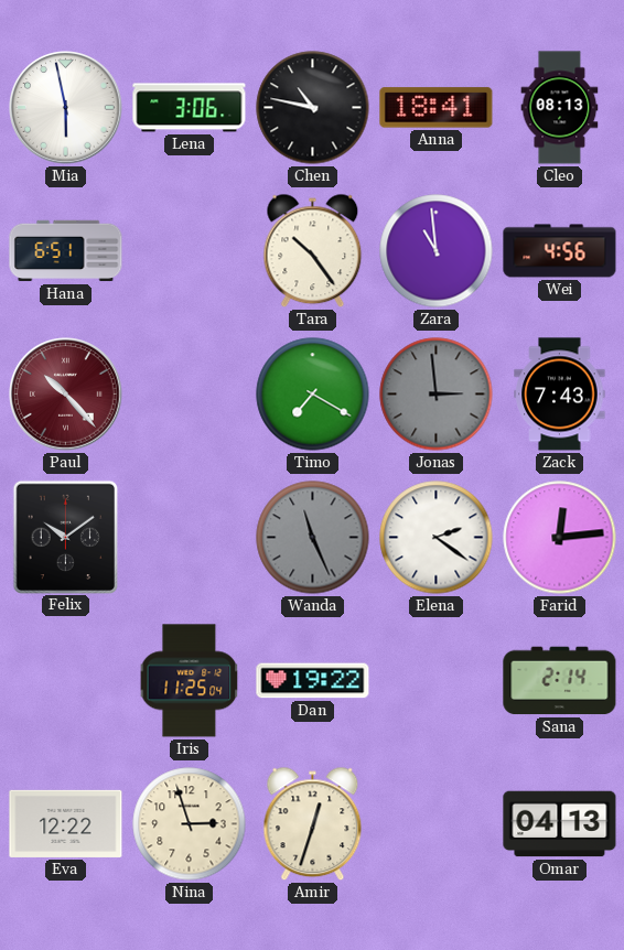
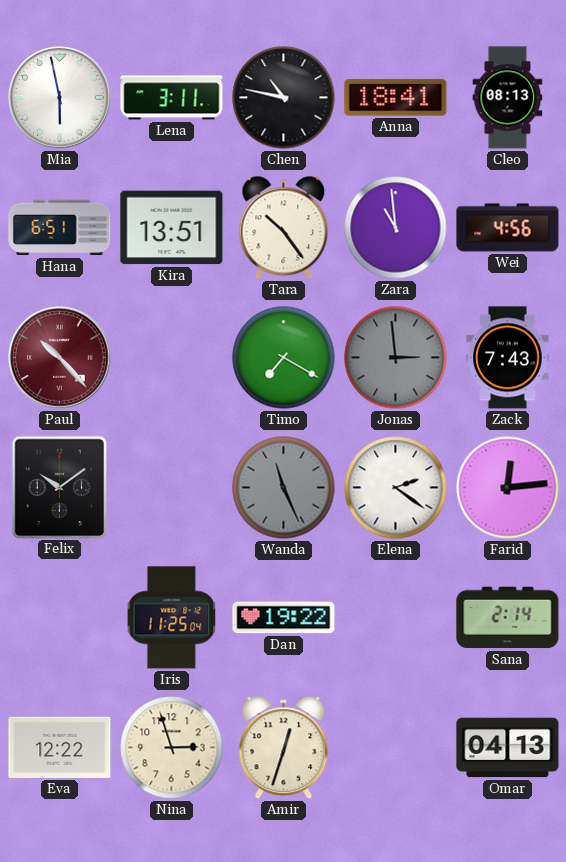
Lena: 3:06 -> 3:11
Kira: none -> 13:51
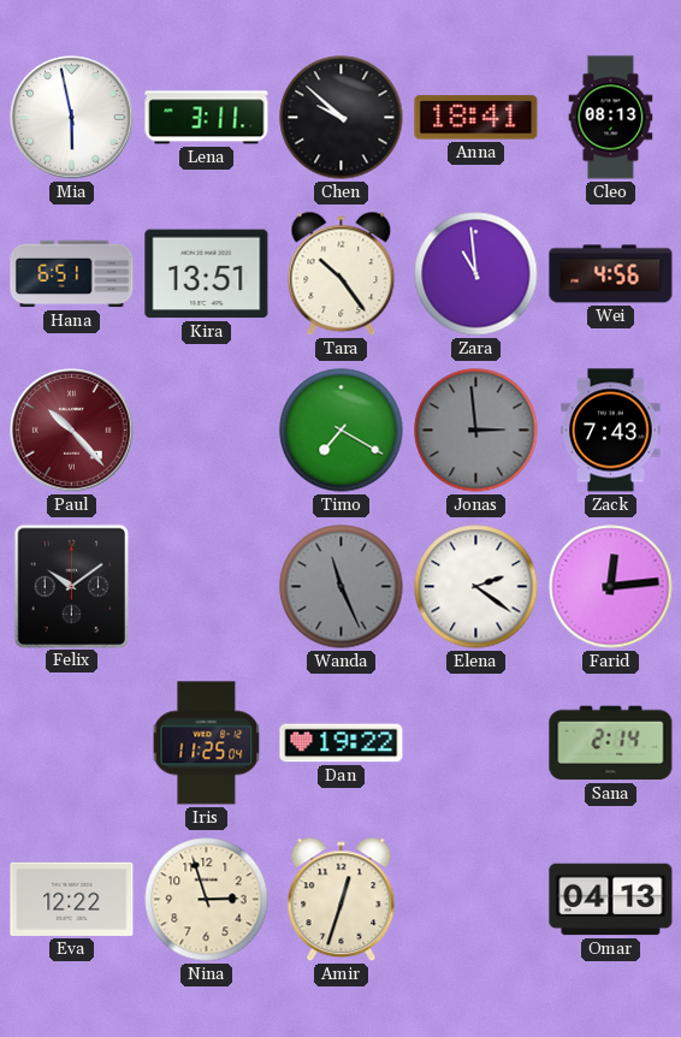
Chen: 10:47 -> 9:52
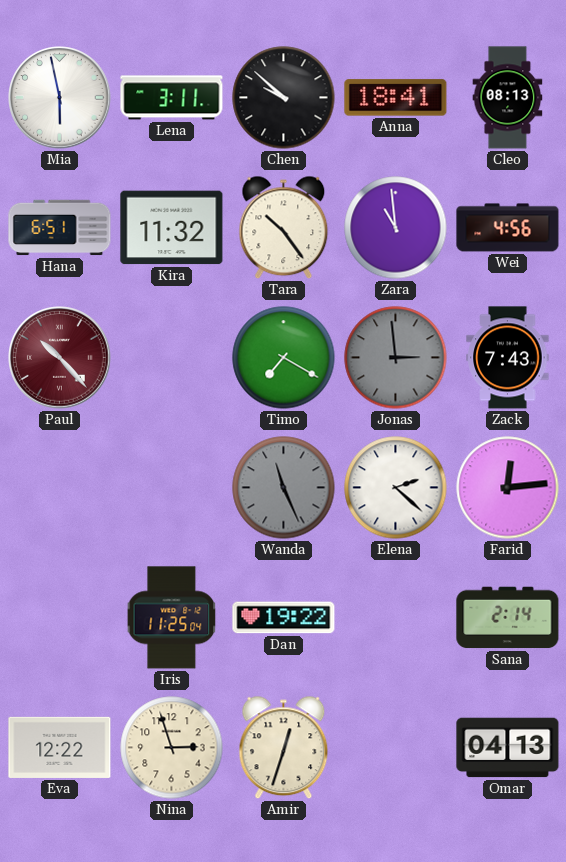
Kira: 13:51 -> 11:32
Felix: 10:09 -> none
Elena: 2:21 -> 2:22
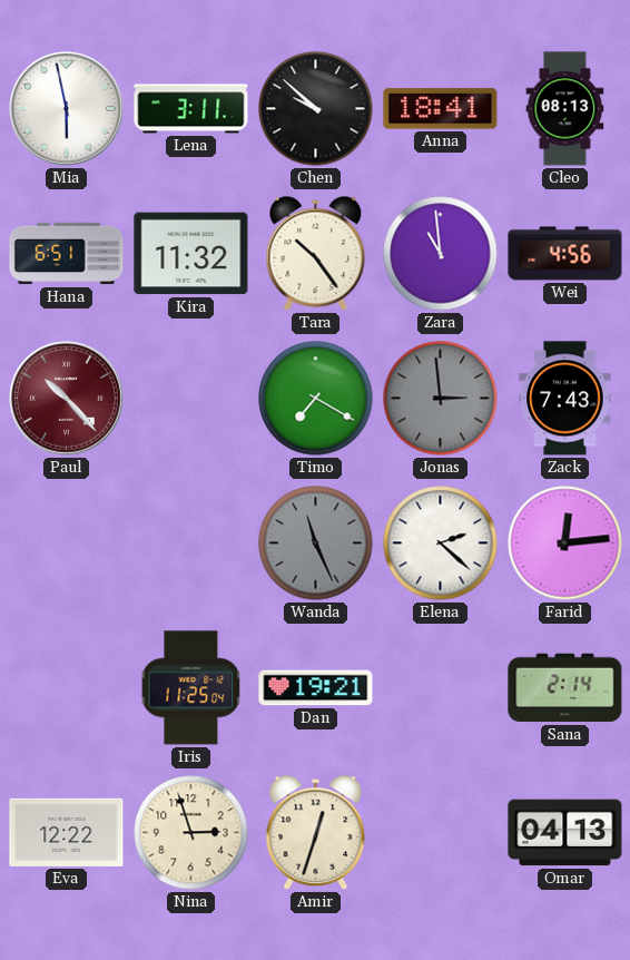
Dan: 19:22 -> 19:21
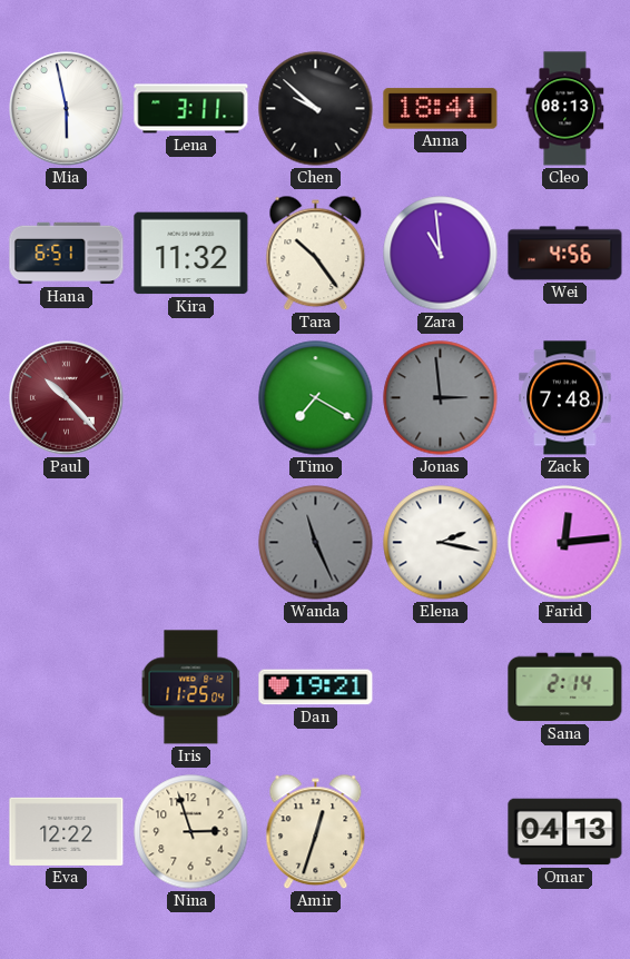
Zack: 7:43 -> 7:48
Elena: 2:22 -> 2:17
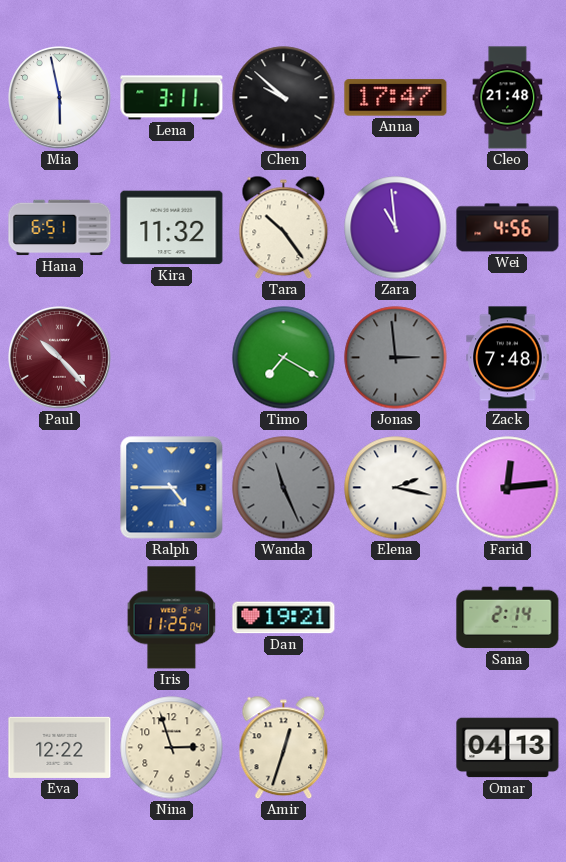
Anna: 18:41 -> 17:47
Cleo: 08:13 -> 21:48
Ralph: none -> 4:45
